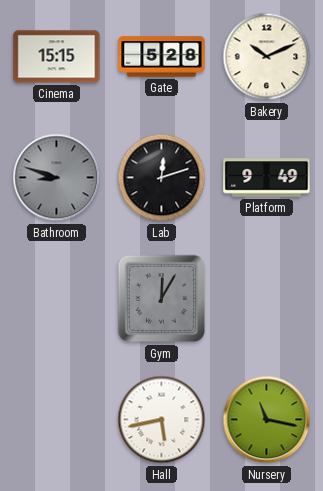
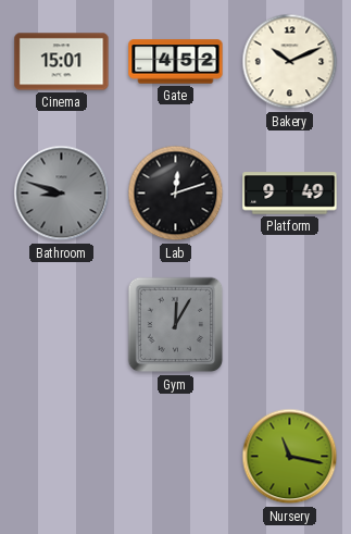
Cinema: 15:15 -> 15:01
Gate: 5:28 -> 4:52
Hall: 5:43 -> none
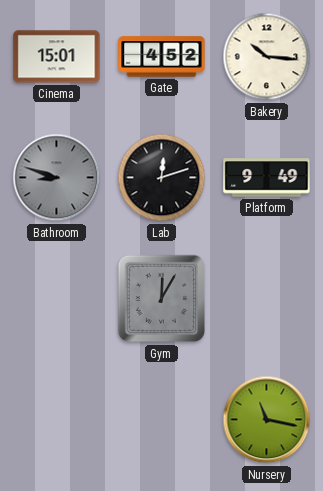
Bakery: 10:11 -> 10:16
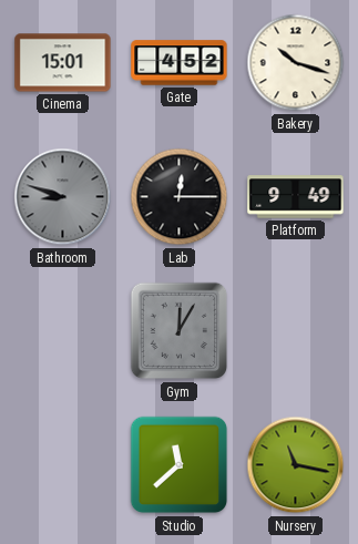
Bakery: 10:16 -> 10:18
Lab: 12:12 -> 12:15
Studio: none -> 11:38
